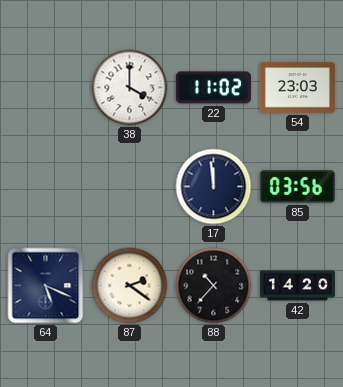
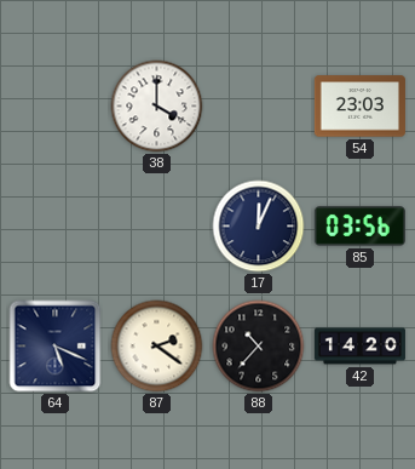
22: 11:02 -> none
17: 11:59 -> 12:04
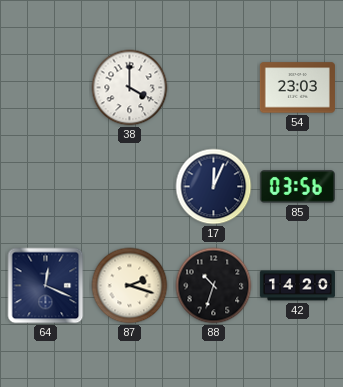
64: 5:19 -> 12:19
87: 2:21 -> 2:18
88: 10:37 -> 10:33
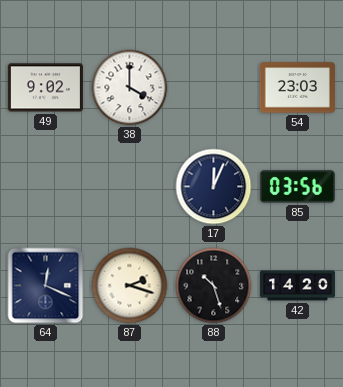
49: none -> 9:02
88: 10:33 -> 10:27
